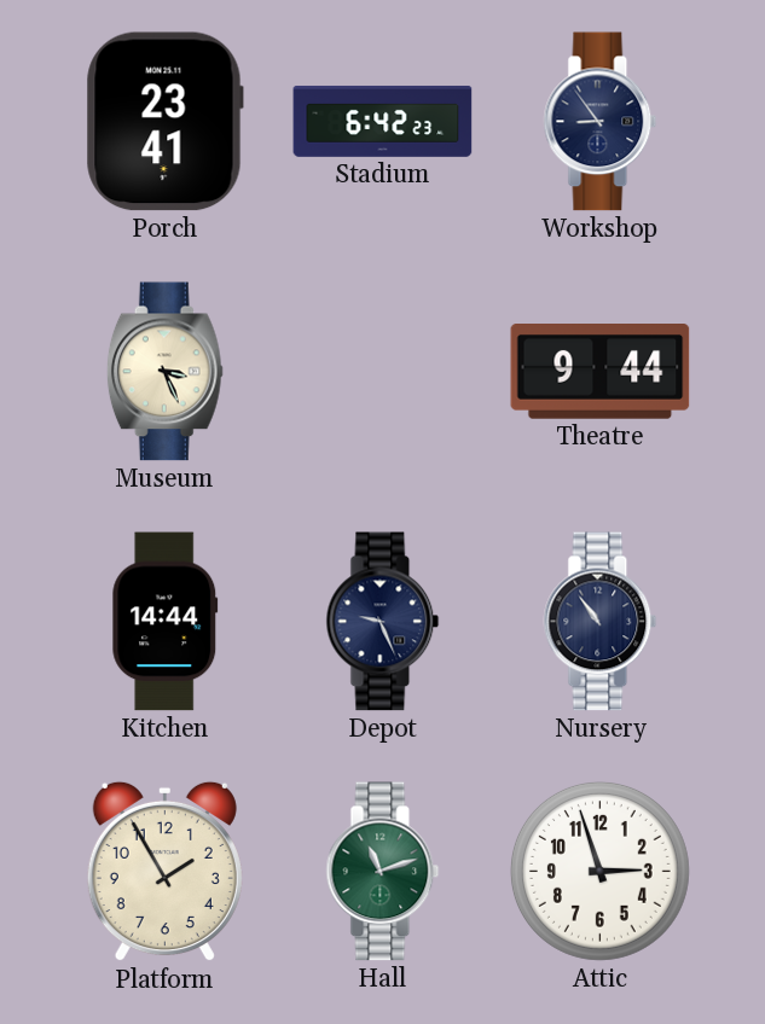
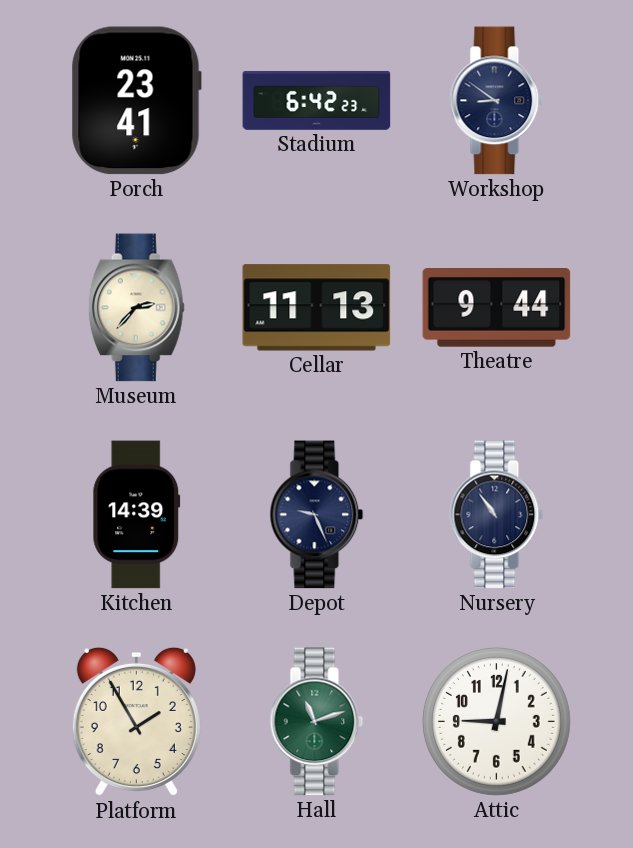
Workshop: 8:54 -> 8:51
Museum: 3:26 -> 2:37
Cellar: none -> 11:13
Kitchen: 14:44 -> 14:39
Attic: 2:57 -> 9:02
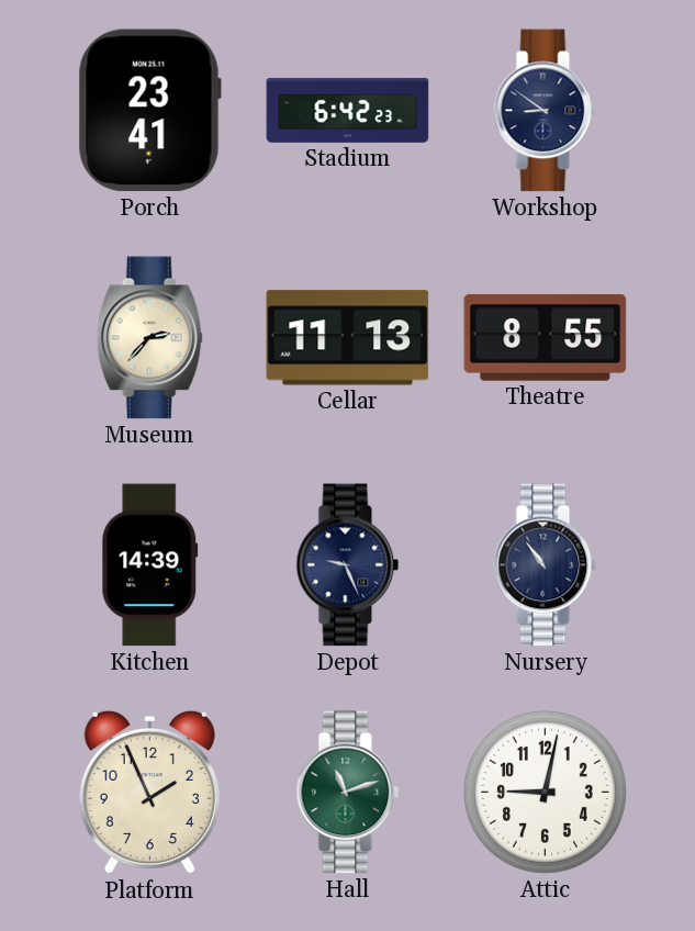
Theatre: 9:44 -> 8:55
Platform: 1:55 -> 1:56
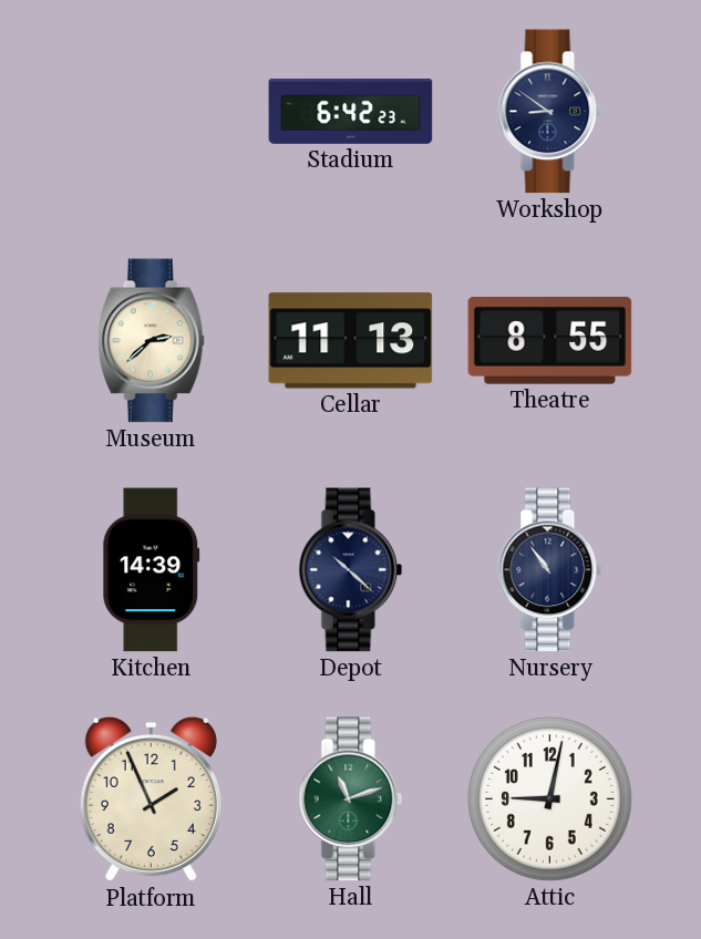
Porch: 23:41 -> none
Museum: 2:37 -> 2:38
Depot: 9:26 -> 10:22
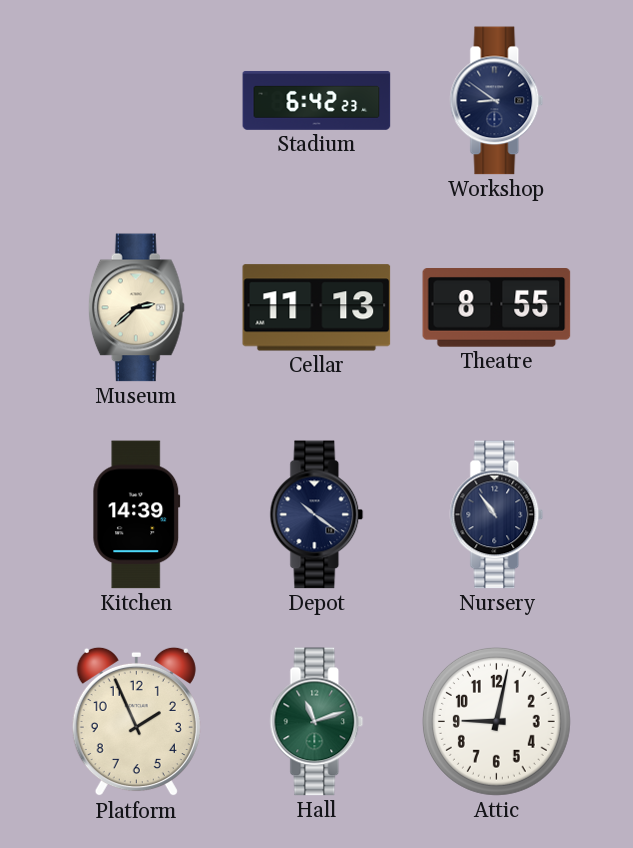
Depot: 10:22 -> 10:21
